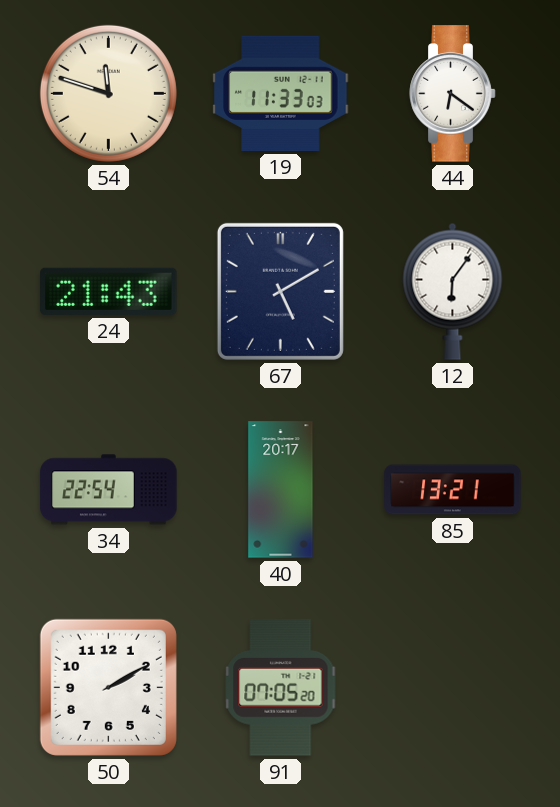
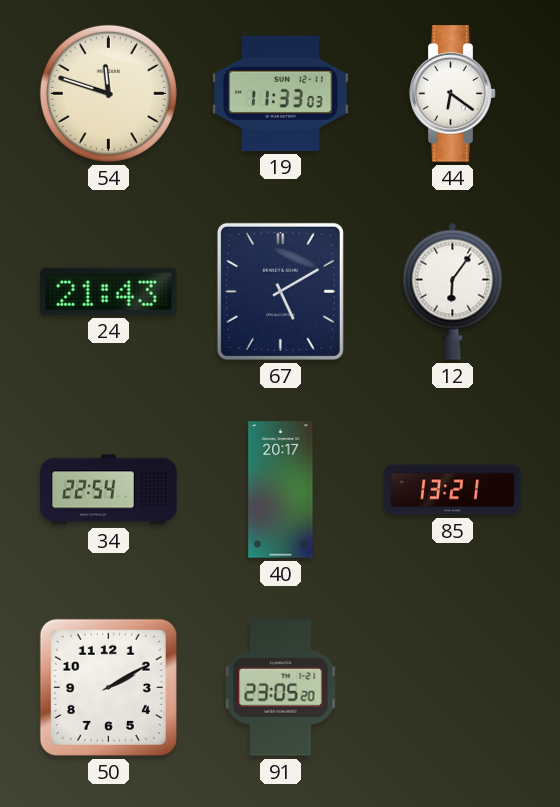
91: 07:05 -> 23:05
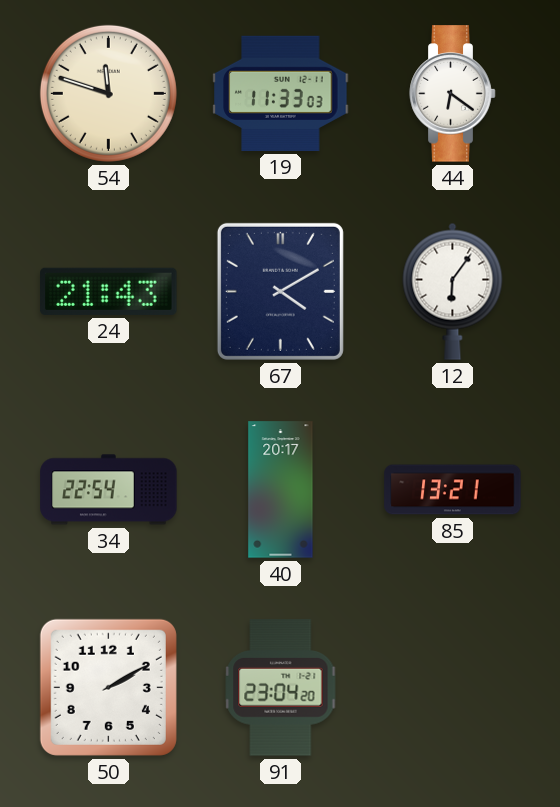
67: 5:10 -> 4:10
91: 23:05 -> 23:04
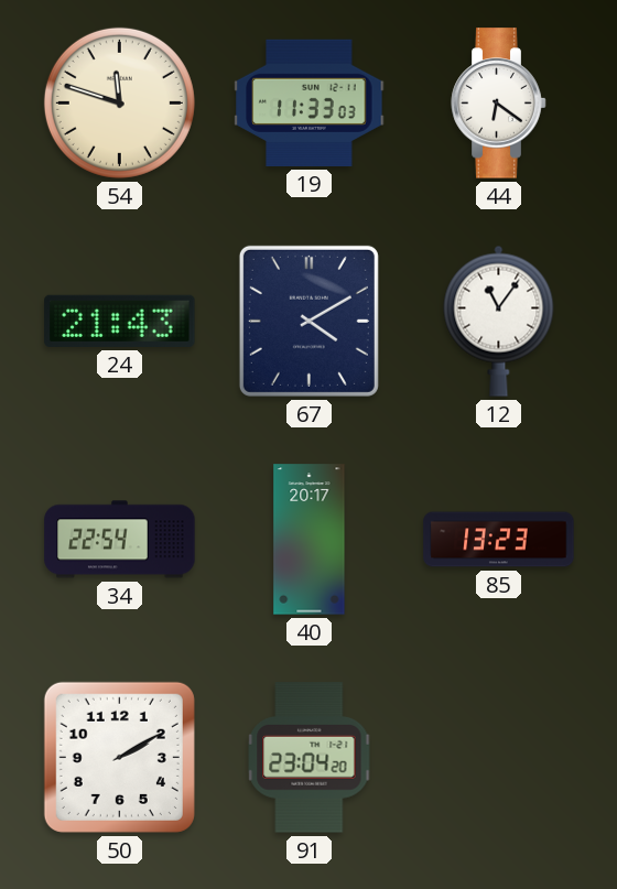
12: 6:06 -> 11:06
85: 13:21 -> 13:23
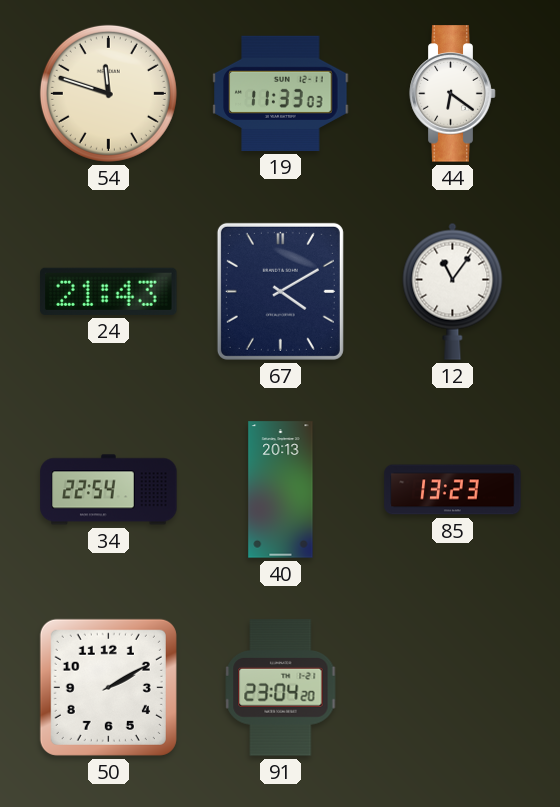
40: 20:17 -> 20:13
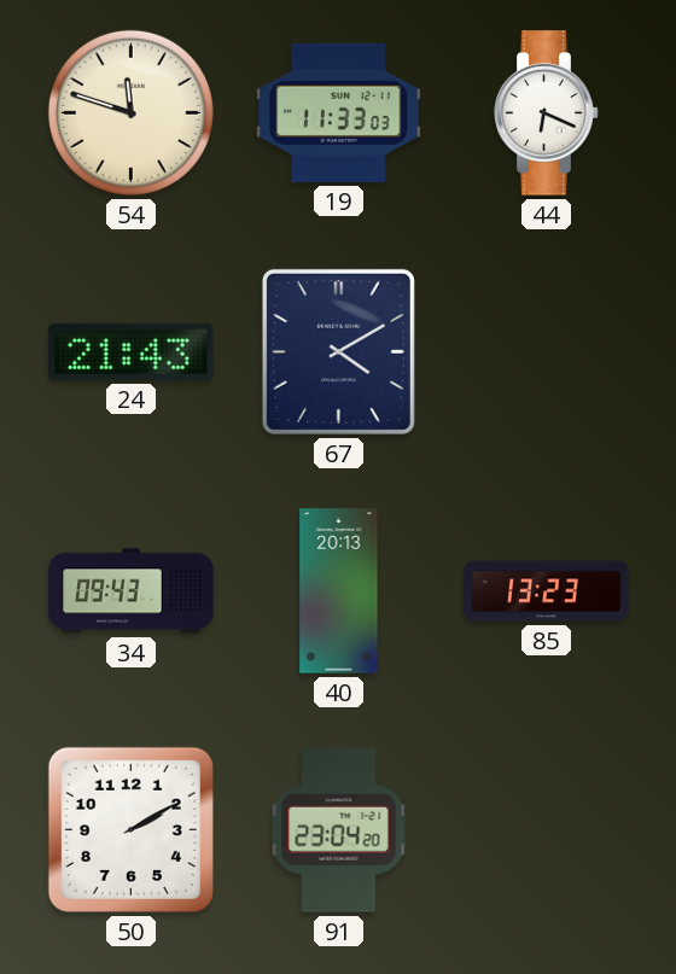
44: 6:21 -> 6:19
12: 11:06 -> none
34: 22:54 -> 09:43
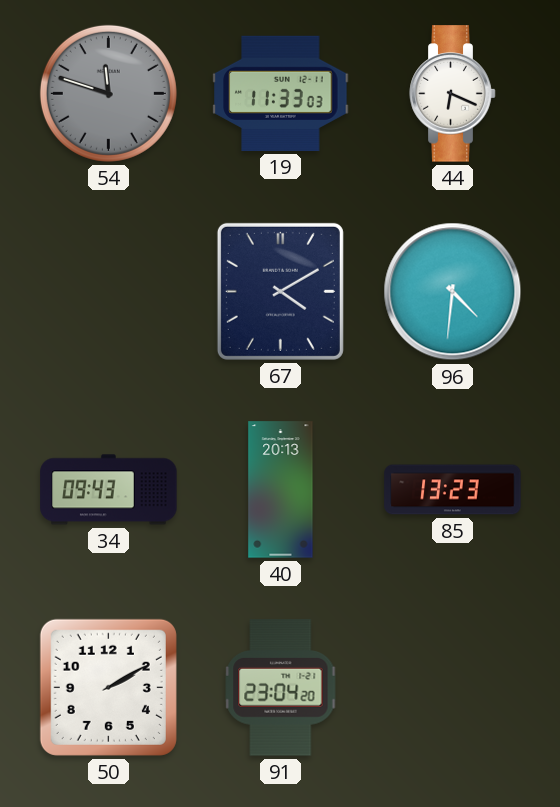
54 dial: cream -> grey
24: 21:43 -> none
96: none -> 4:31
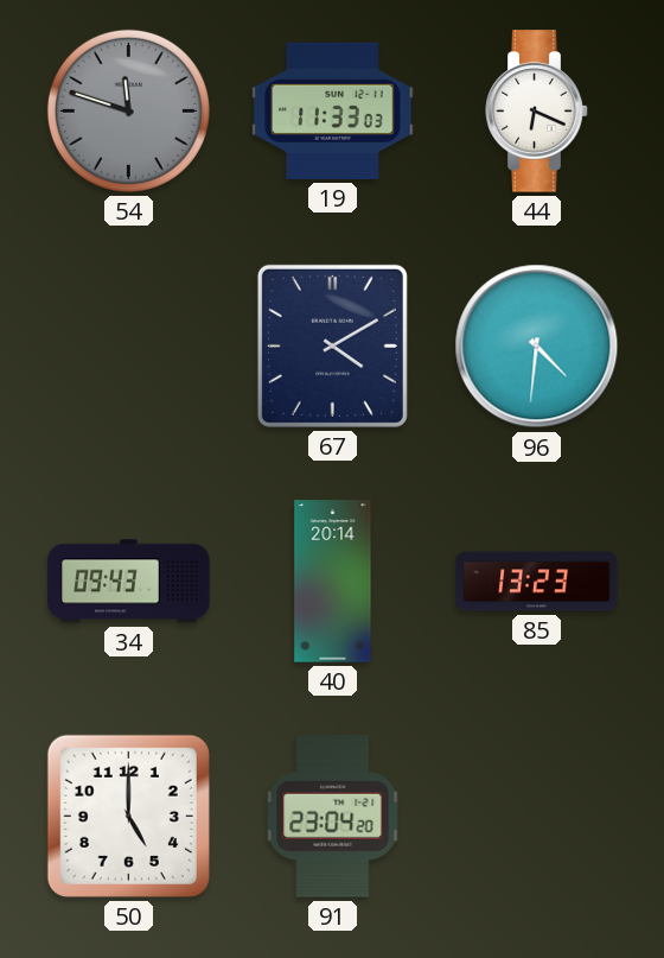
40: 20:13 -> 20:14
50: 2:10 -> 5:00
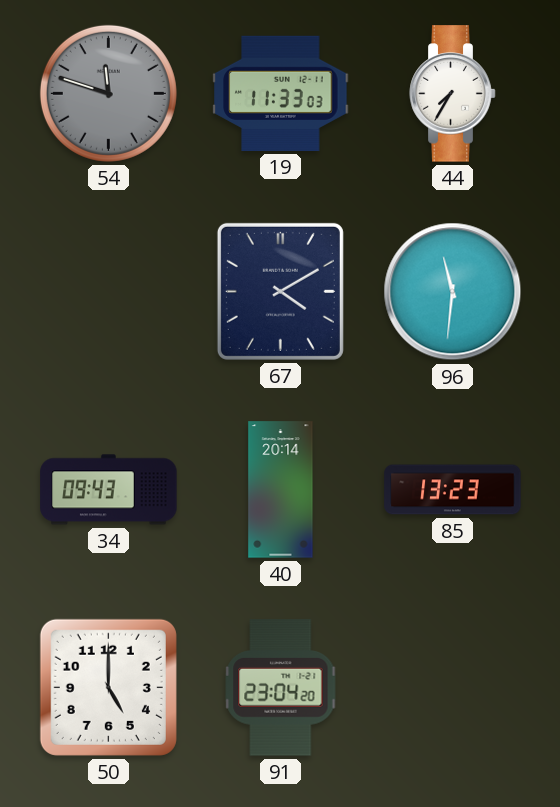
44: 6:19 -> 7:35
96: 4:31 -> 11:31
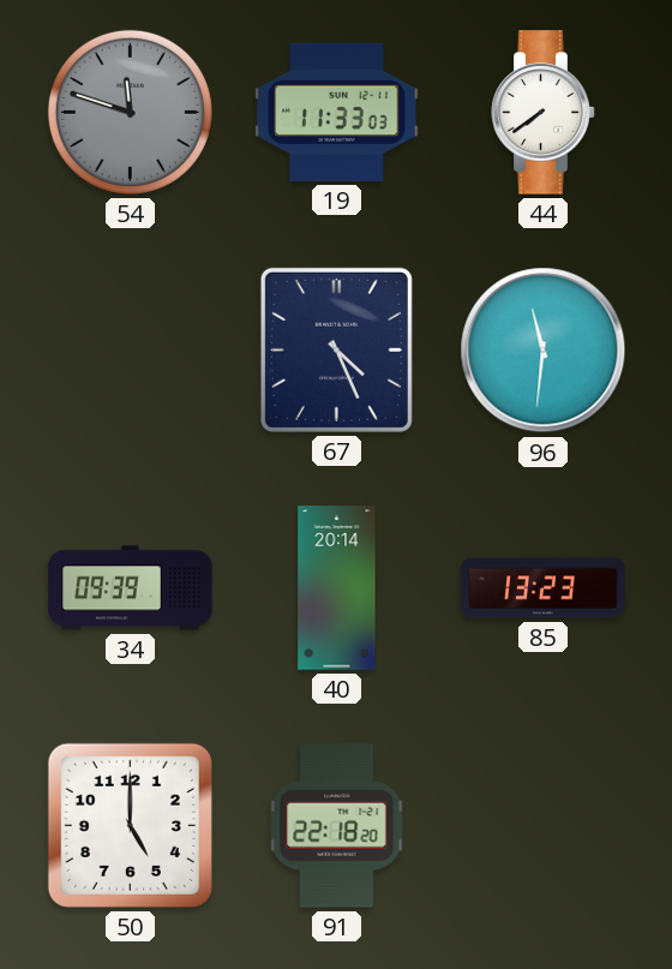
44: 7:35 -> 7:39
67: 4:10 -> 4:26
34: 09:43 -> 09:39
91: 23:04 -> 22:18
